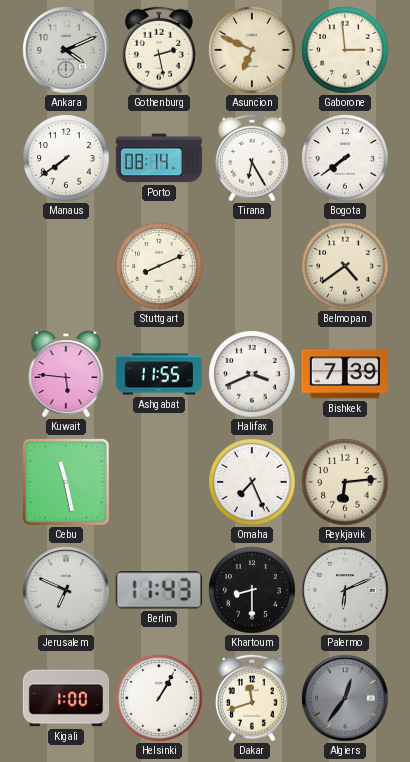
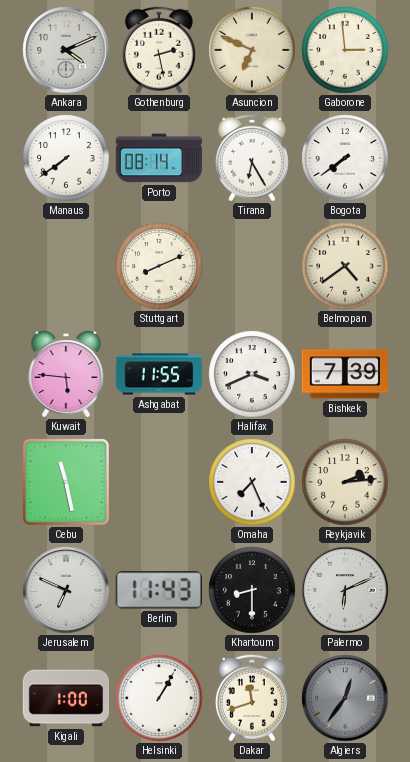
Reykjavik: 6:14 -> 2:14
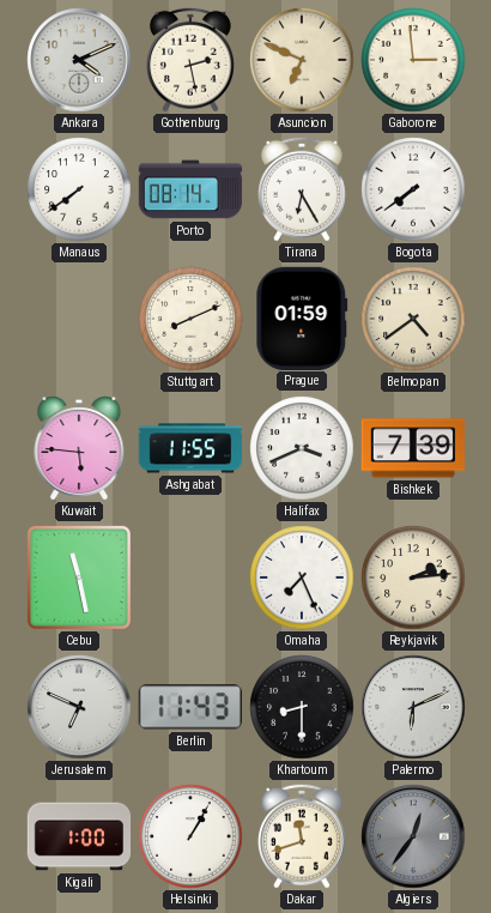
Prague: none -> 01:59
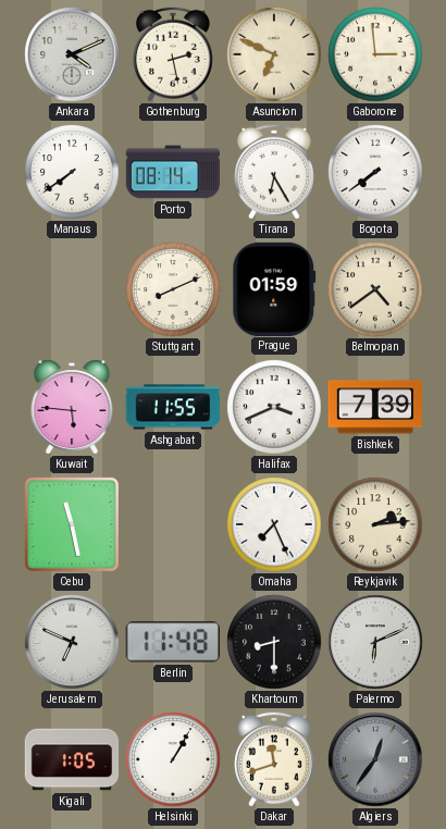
Berlin: 11:43 -> 11:48
Kigali: 1:00 -> 1:05
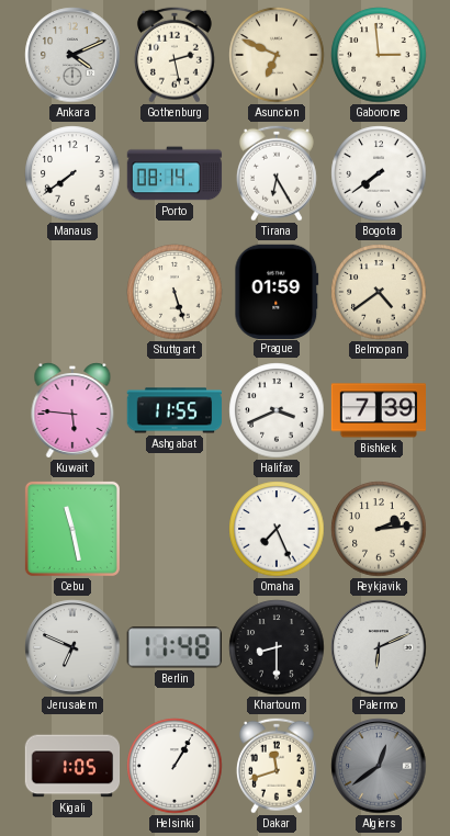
Stuttgart: 8:11 -> 5:27
Algiers: 12:36 -> 12:39
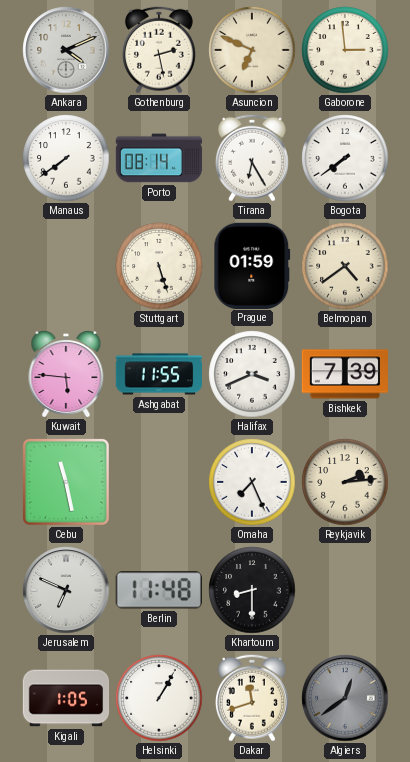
Palermo: 6:11 -> none
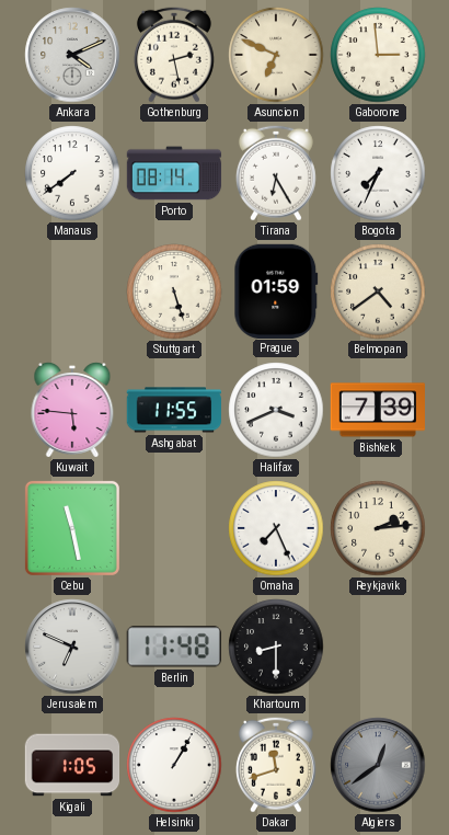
Bogota: 7:39 -> 7:34
